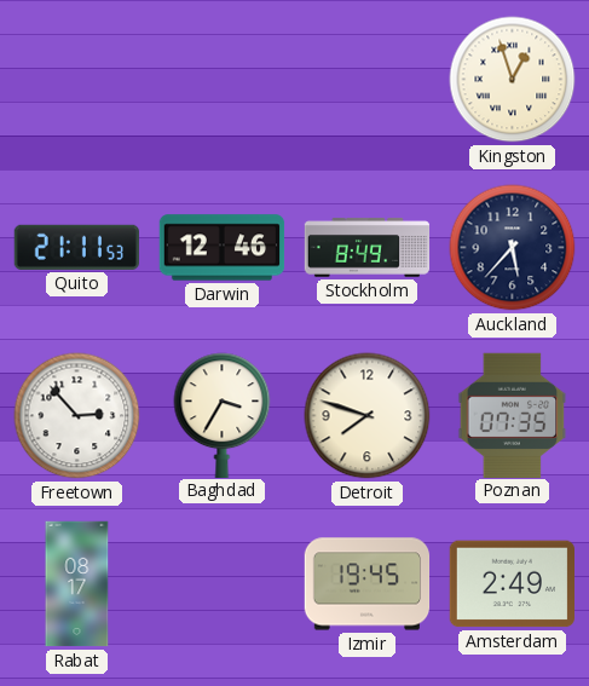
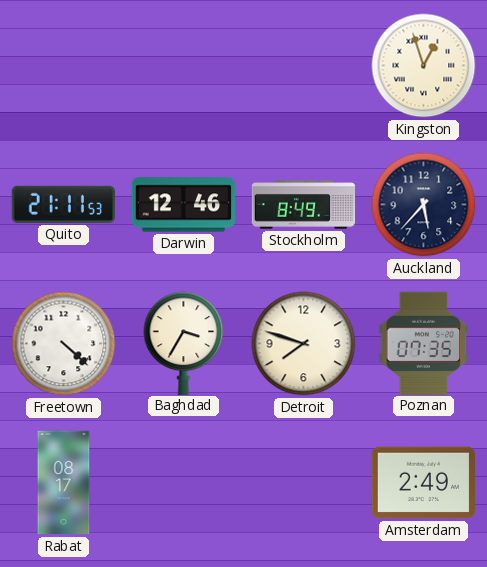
Freetown: 2:53 -> 4:22
Izmir: 19:45 -> none
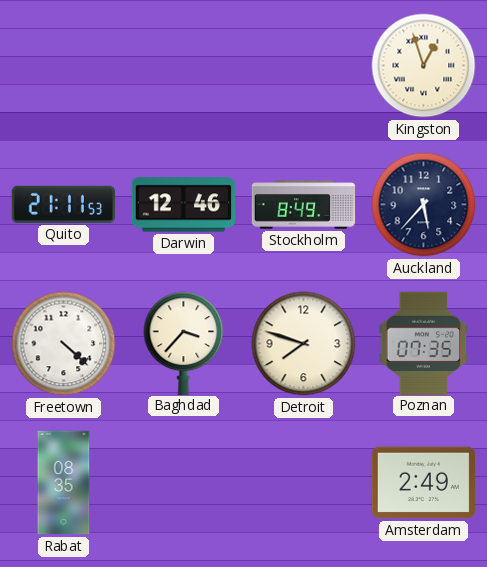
Baghdad: 3:35 -> 3:37
Rabat: 08:17 -> 08:35
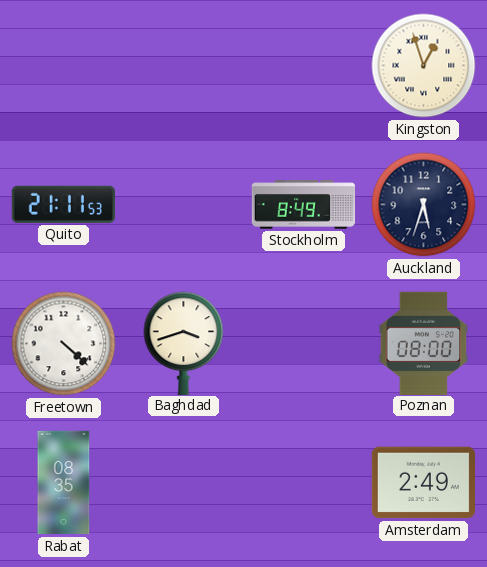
Darwin: 12:46 -> none
Auckland: 5:37 -> 5:33
Baghdad: 3:37 -> 3:42
Detroit: 7:48 -> none
Poznan: 07:35 -> 08:00
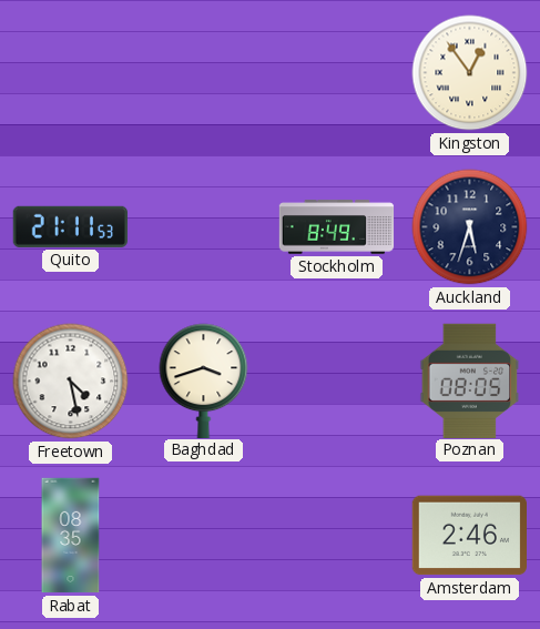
Kingston: 12:57 -> 12:54
Freetown: 4:22 -> 4:28
Poznan: 08:00 -> 08:05
Amsterdam: 2:49 -> 2:46
